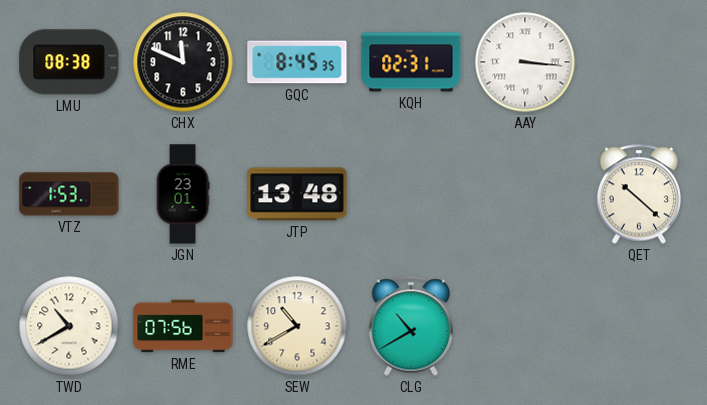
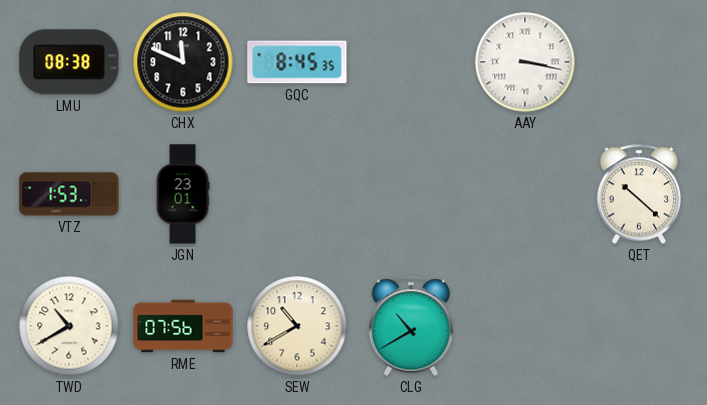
KQH: 02:31 -> none
AAY: 3:16 -> 3:17
JTP: 13:48 -> none
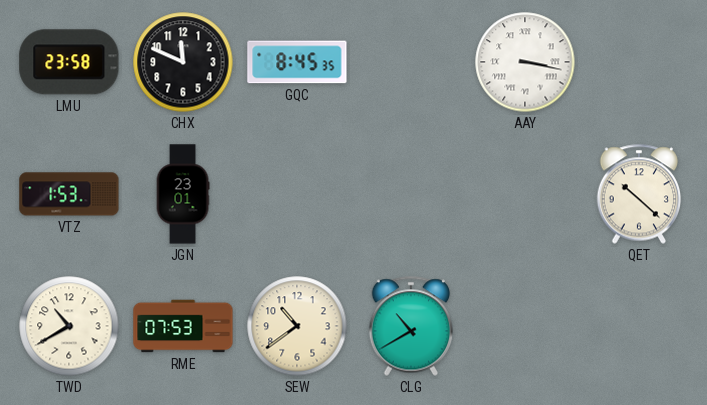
LMU: 08:38 -> 23:58
RME: 07:56 -> 07:53
SEW: 10:40 -> 10:39
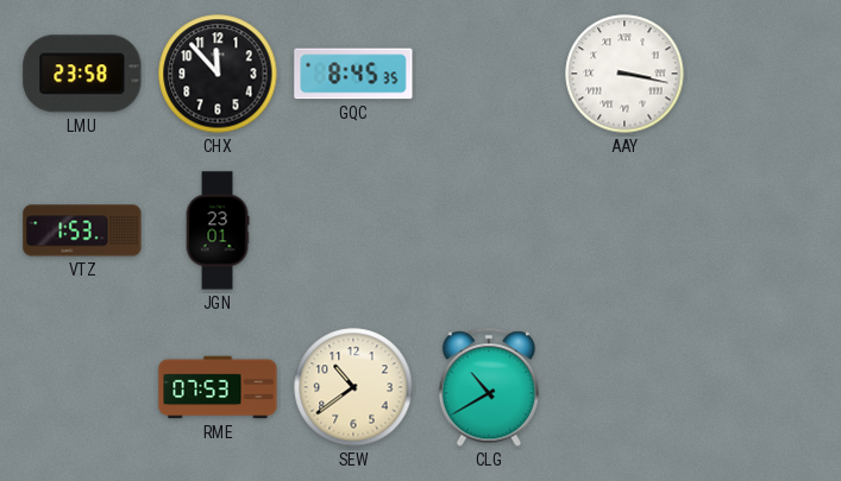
CHX: 11:49 -> 11:53
QET: 10:22 -> none
TWD: 10:40 -> none
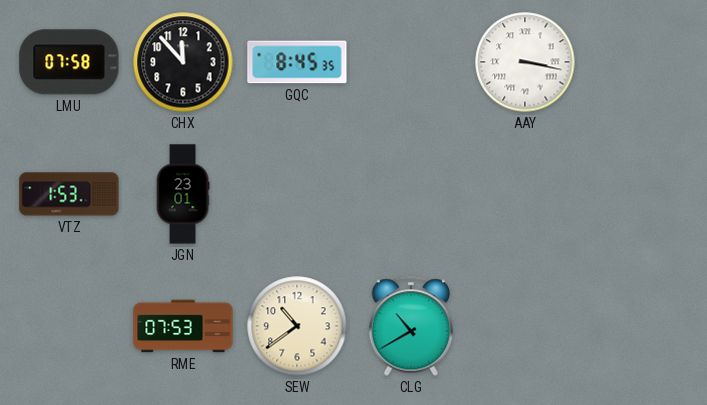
LMU: 23:58 -> 07:58
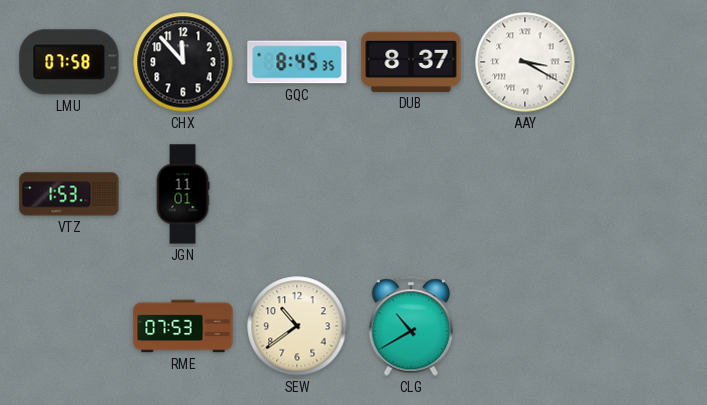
DUB: none -> 8:37
AAY: 3:17 -> 3:20
JGN: 23:01 -> 11:01
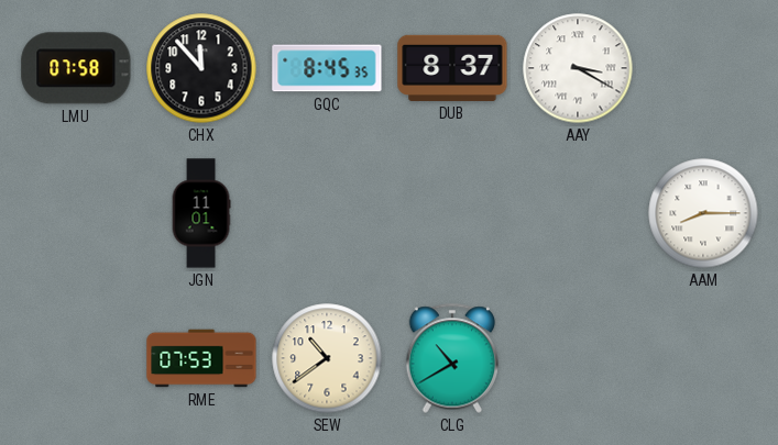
VTZ: 1:53 -> none
AAM: none -> 8:15
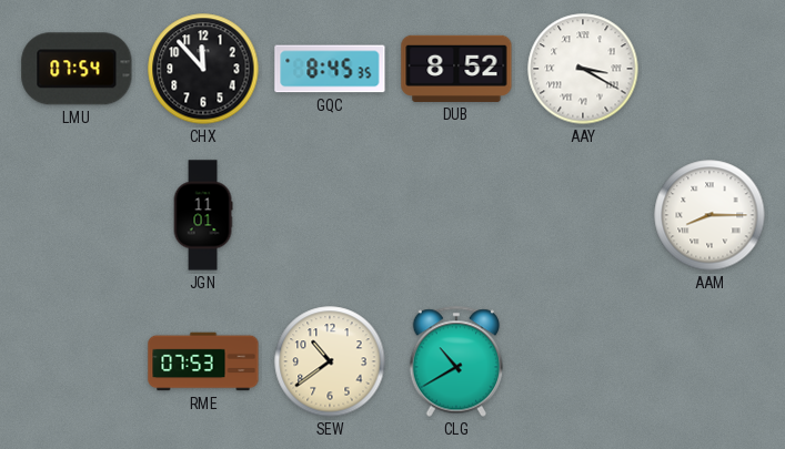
LMU: 07:58 -> 07:54
DUB: 8:37 -> 8:52
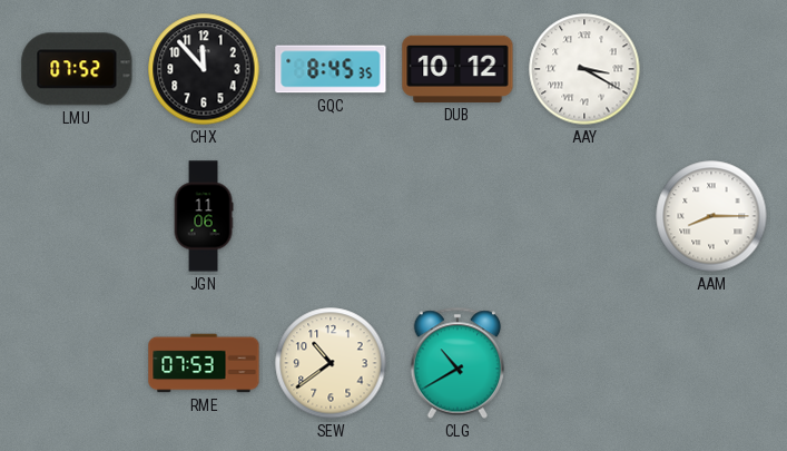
LMU: 07:54 -> 07:52
DUB: 8:52 -> 10:12
JGN: 11:01 -> 11:06
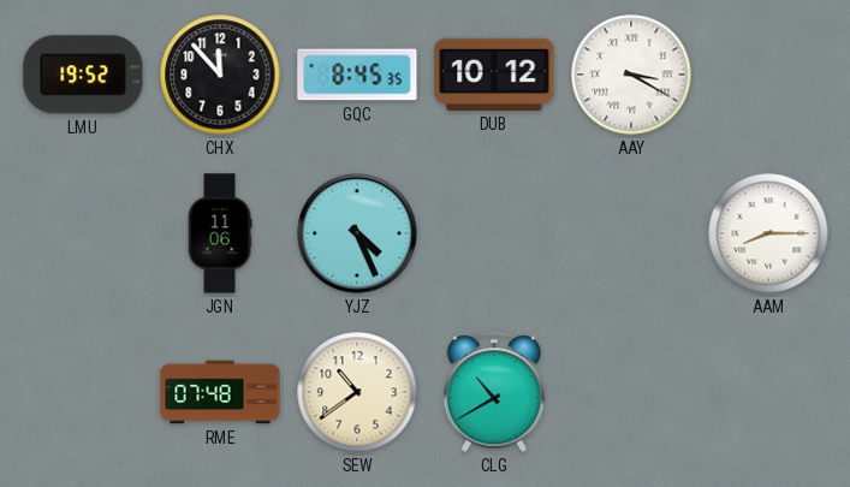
LMU: 07:52 -> 19:52
YJZ: none -> 4:26
RME: 07:53 -> 07:48
